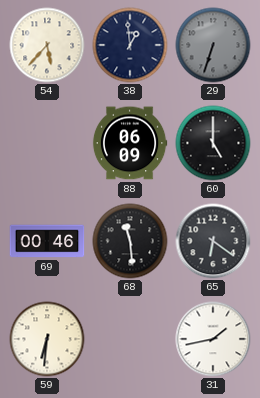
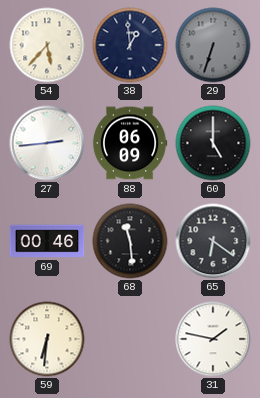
27: none -> 2:44
31: 1:43 -> 1:47
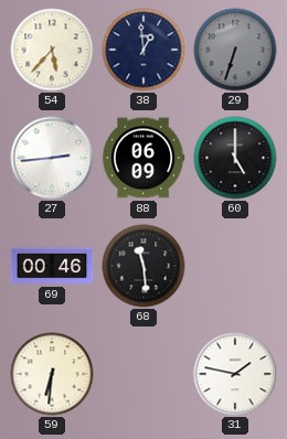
65: 6:21 -> none
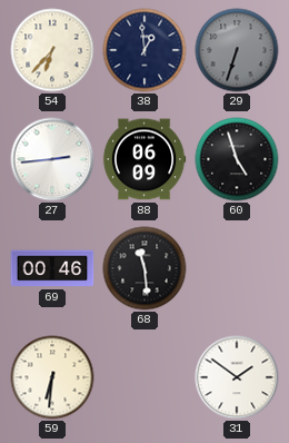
54: 5:37 -> 6:37
60: 5:00 -> 4:57
31: 1:47 -> 1:51
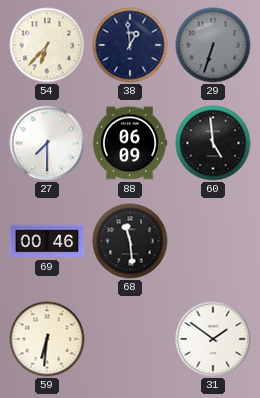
27: 2:44 -> 7:30
60: 4:57 -> 4:59
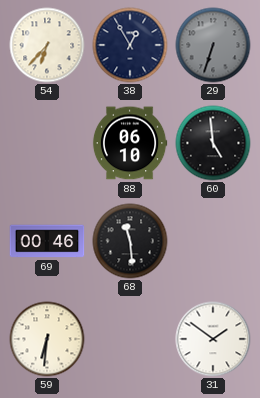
38: 12:59 -> 12:55
27: 7:30 -> none
88: 06:09 -> 06:10
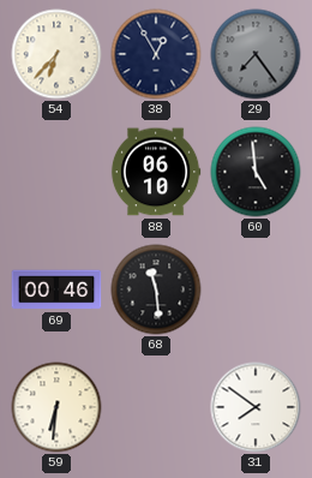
29: 6:33 -> 7:24
31: 1:51 -> 7:51
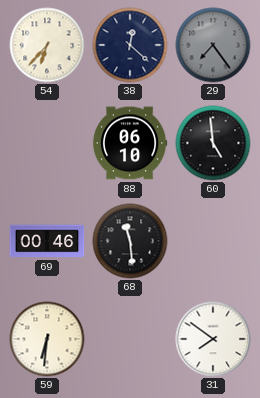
38: 12:55 -> 12:22
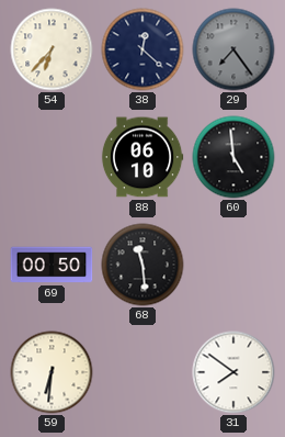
69: 00:46 -> 00:50
